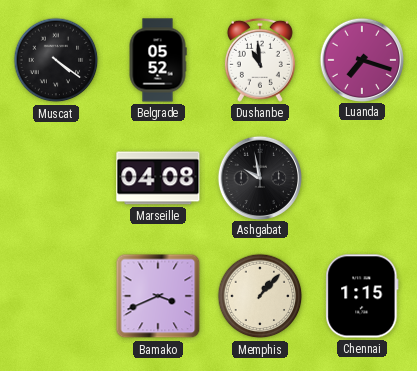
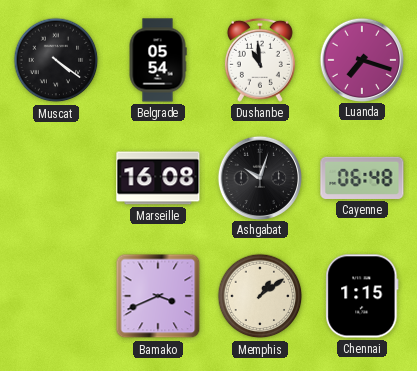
Belgrade: 05:52 -> 05:54
Marseille: 04:08 -> 16:08
Ashgabat: 9:58 -> 10:03
Cayenne: none -> 06:48
Memphis: 1:07 -> 1:09
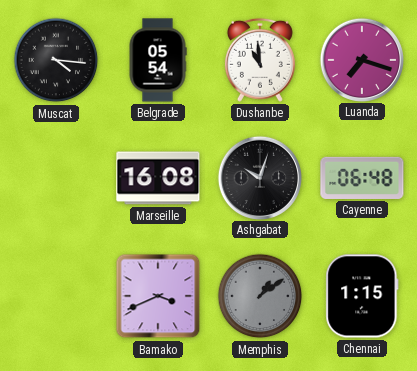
Muscat: 4:21 -> 4:16
Memphis dial: cream -> grey
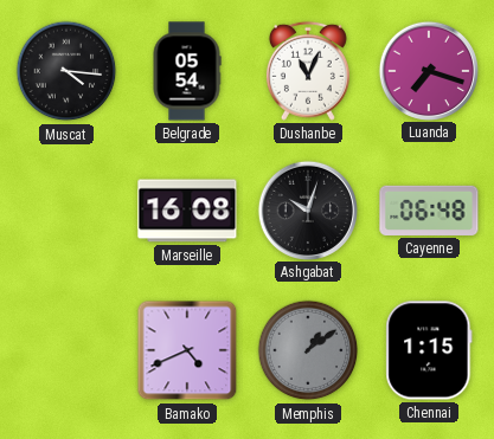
Dushanbe: 10:59 -> 11:04
Bamako: 3:41 -> 4:41
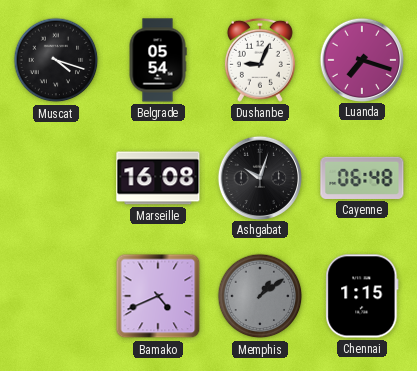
Muscat: 4:16 -> 4:18
Dushanbe: 11:04 -> 9:04
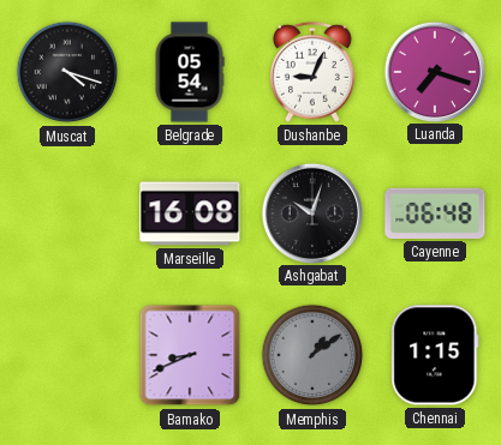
Bamako: 4:41 -> 8:41
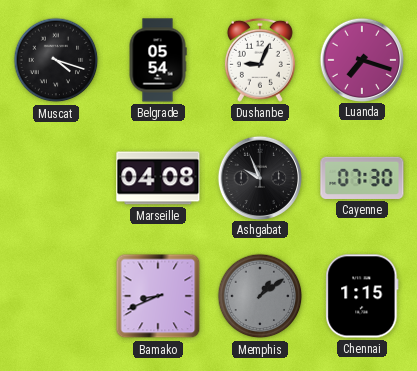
Marseille: 16:08 -> 04:08
Ashgabat: 10:03 -> 9:56
Cayenne: 06:48 -> 07:30
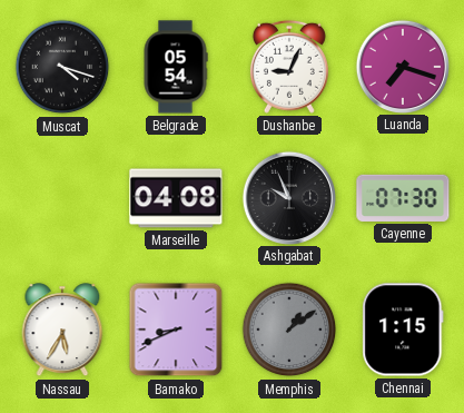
Nassau: none -> 5:35
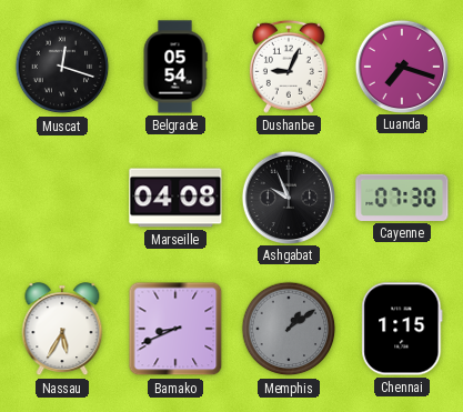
Muscat: 4:18 -> 12:18
